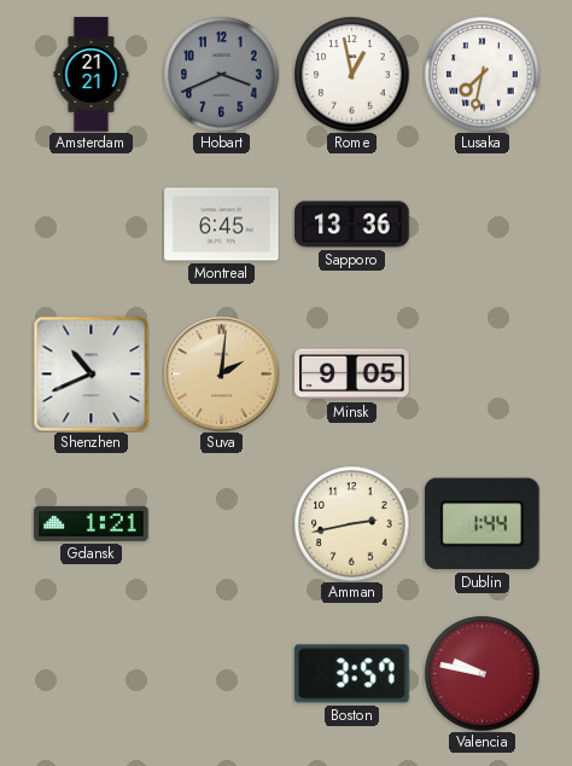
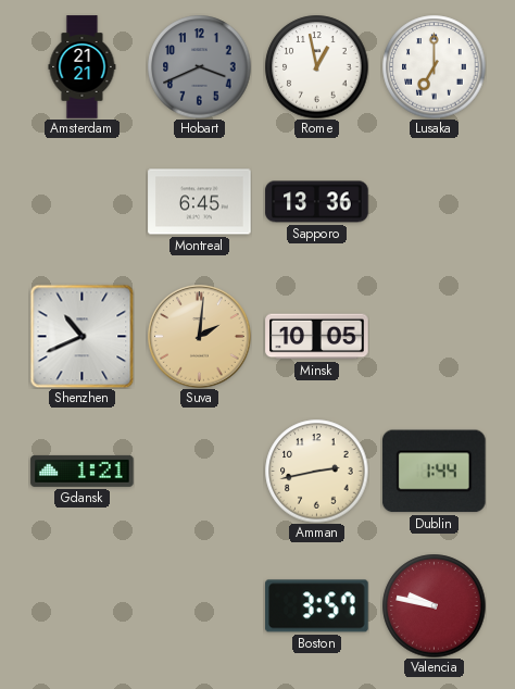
Lusaka: 7:32 -> 7:00
Minsk: 9:05 -> 10:05
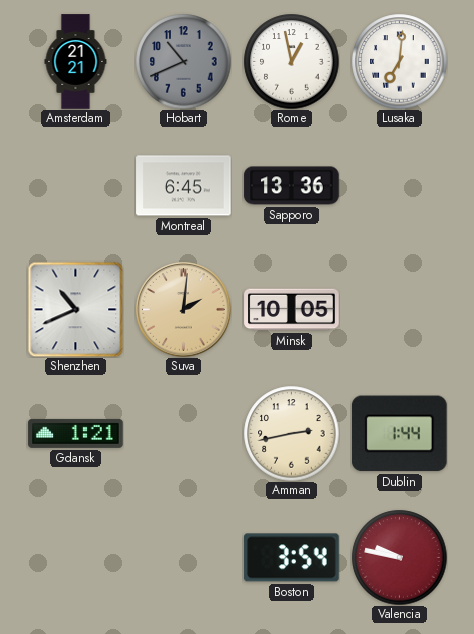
Hobart: 3:41 -> 10:41
Lusaka: 7:00 -> 7:01
Boston: 3:57 -> 3:54
